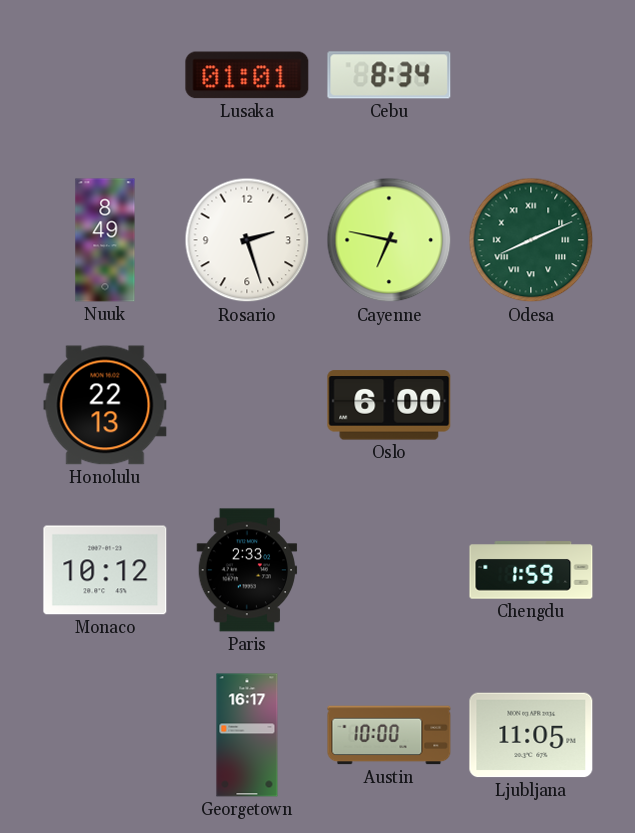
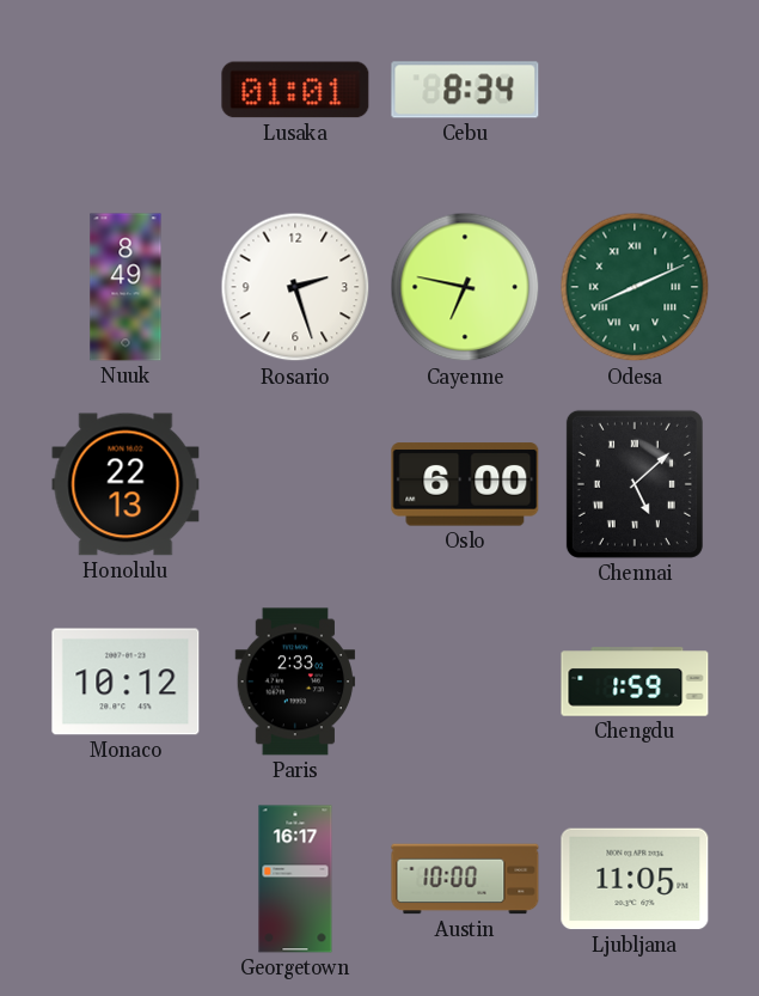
Chennai: none -> 5:08
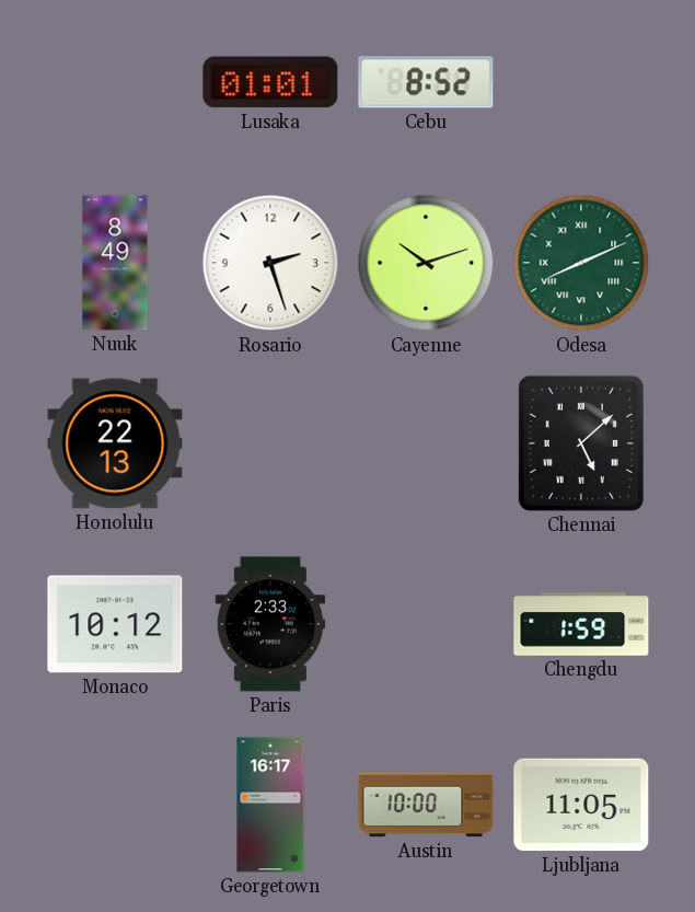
Cebu: 8:34 -> 8:52
Cayenne: 6:47 -> 10:12
Oslo: 6:00 -> none
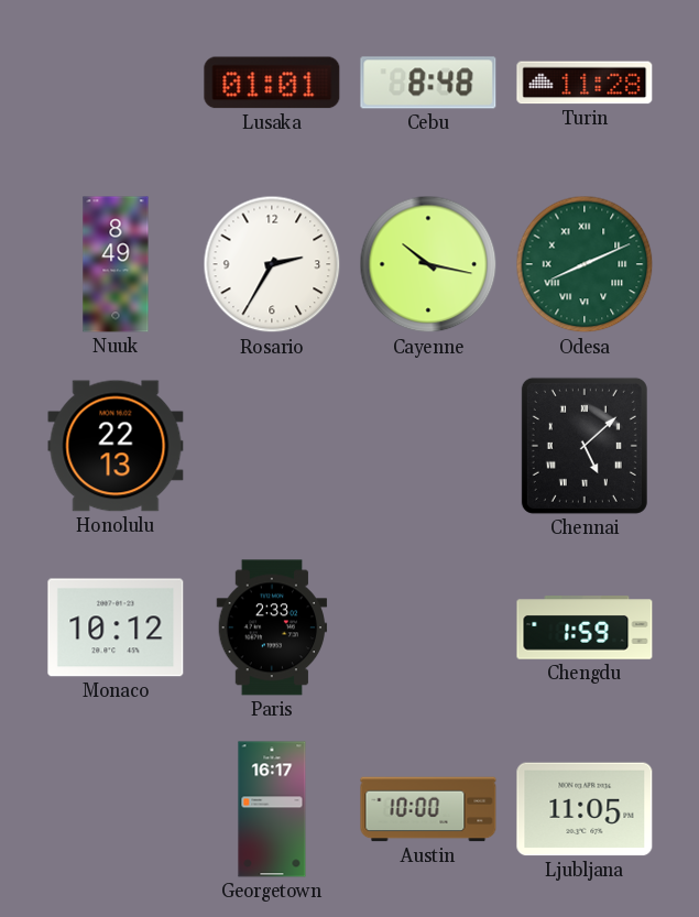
Cebu: 8:52 -> 8:48
Turin: none -> 11:28
Rosario: 2:27 -> 2:35
Cayenne: 10:12 -> 10:17
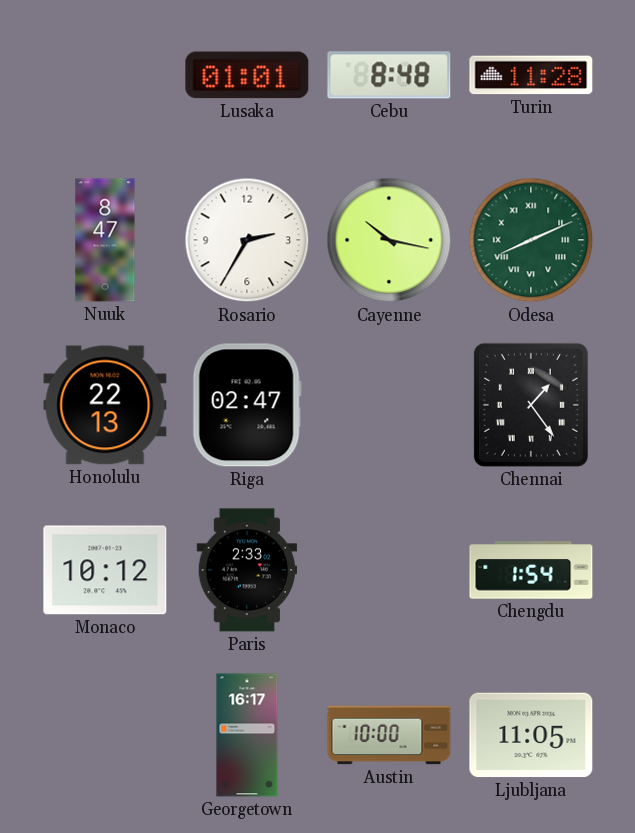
Nuuk: 8:49 -> 8:47
Riga: none -> 02:47
Chennai: 5:08 -> 1:24
Chengdu: 1:59 -> 1:54
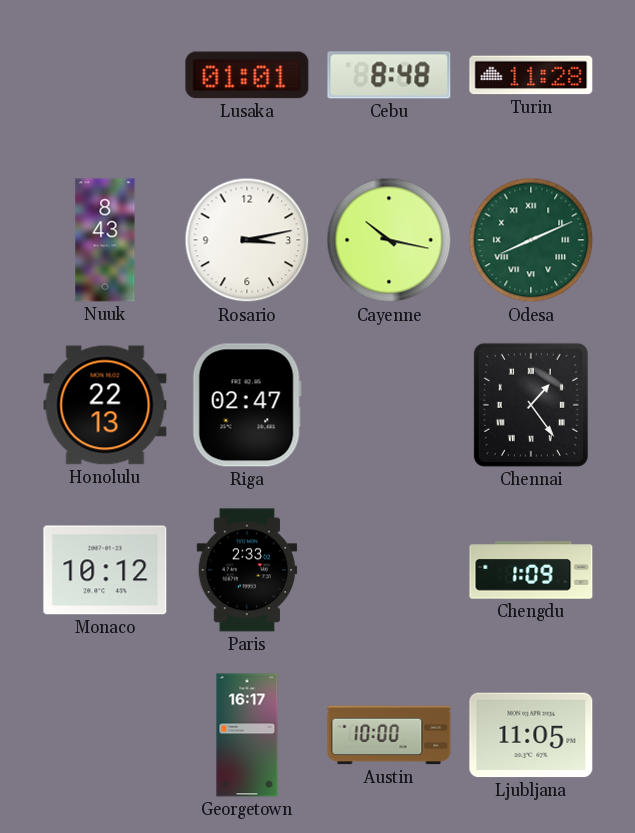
Nuuk: 8:47 -> 8:43
Rosario: 2:35 -> 3:13
Chengdu: 1:54 -> 1:09
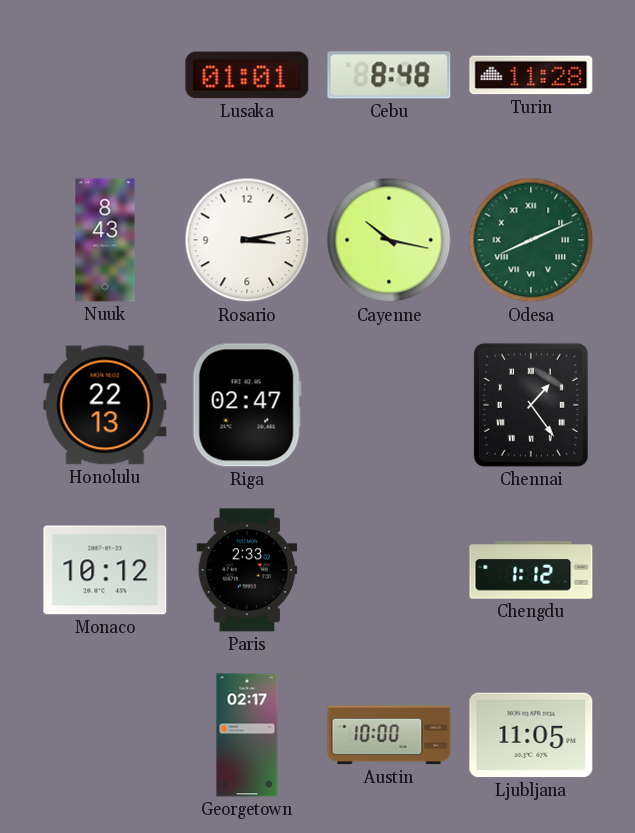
Chengdu: 1:09 -> 1:12
Georgetown: 16:17 -> 02:17
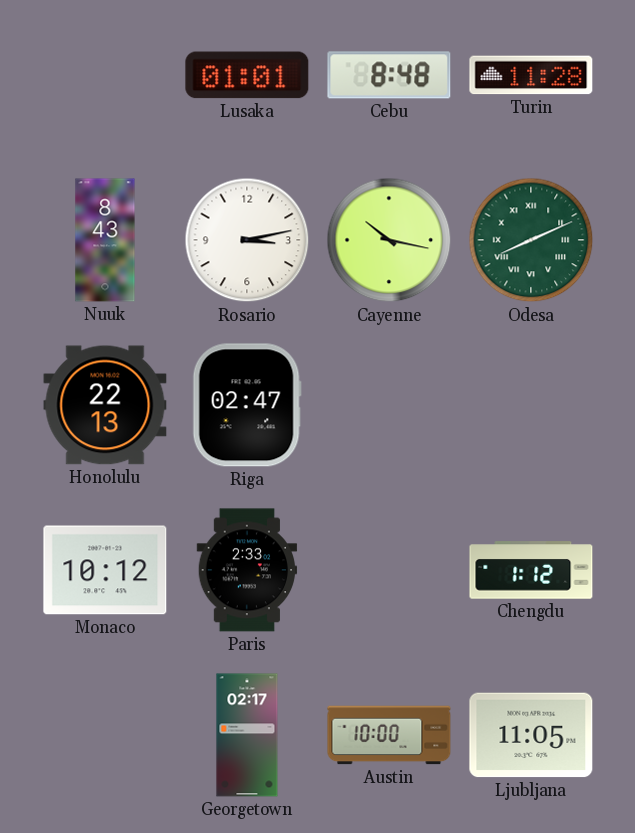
Chennai: 1:24 -> none
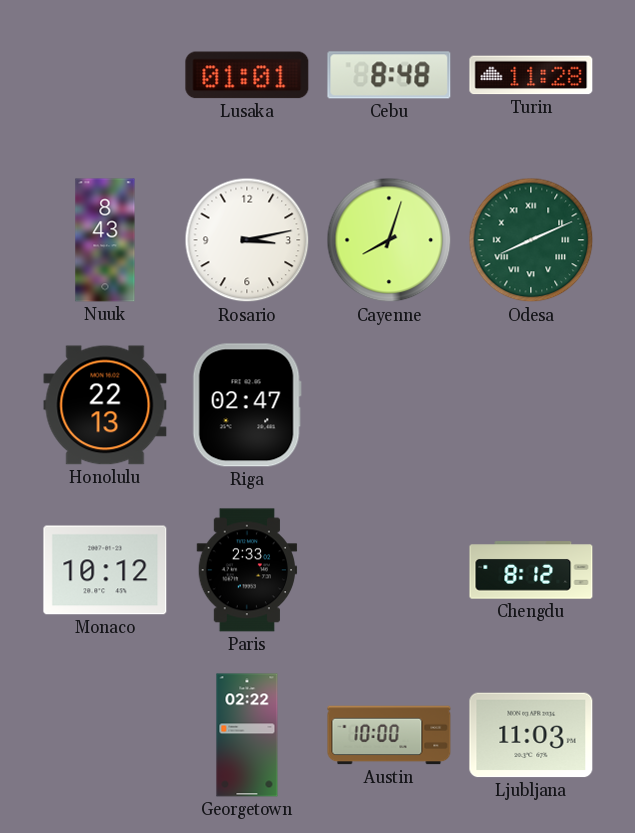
Cayenne: 10:17 -> 8:03
Chengdu: 1:12 -> 8:12
Georgetown: 02:17 -> 02:22
Ljubljana: 11:05 -> 11:03
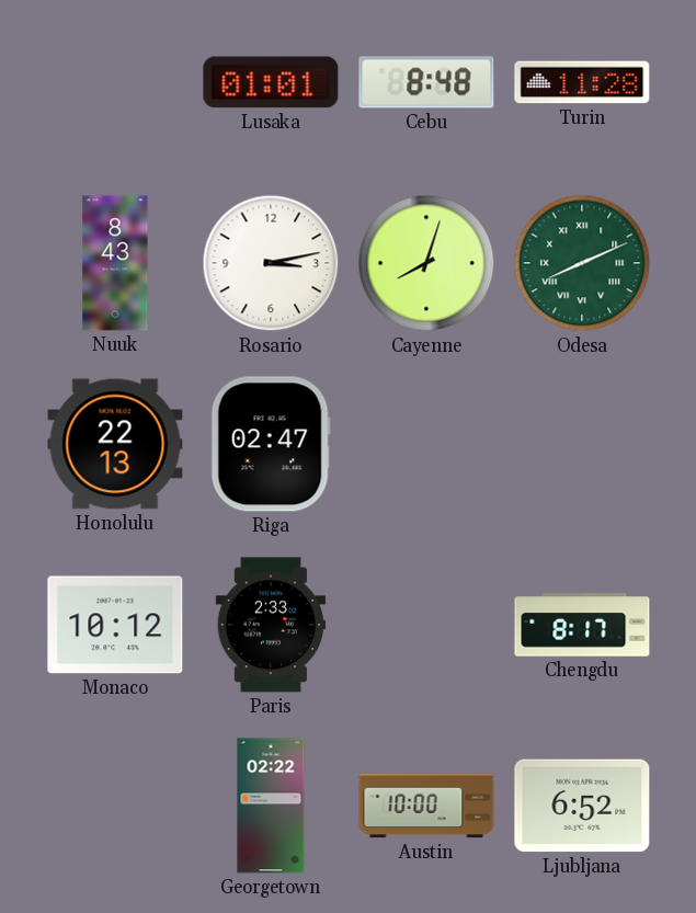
Chengdu: 8:12 -> 8:17
Ljubljana: 11:03 -> 6:52
